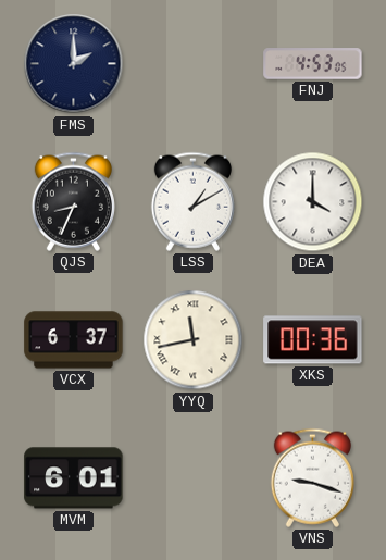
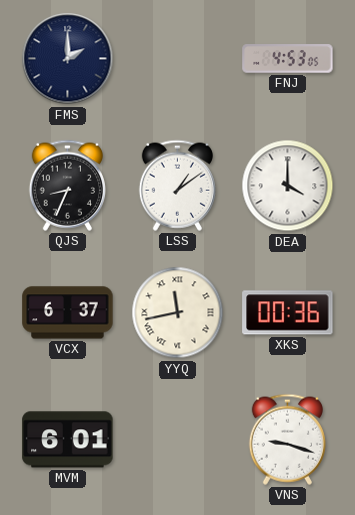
LSS: 1:10 -> 1:09
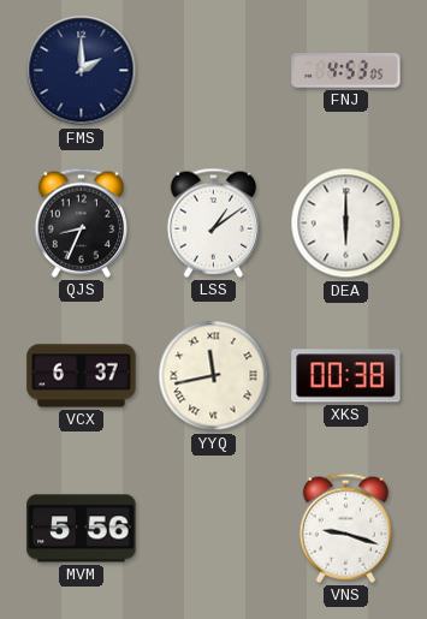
DEA: 4:00 -> 6:00
XKS: 00:36 -> 00:38
MVM: 6:01 -> 5:56
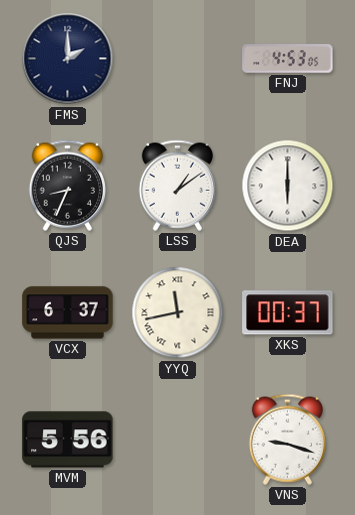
XKS: 00:38 -> 00:37
